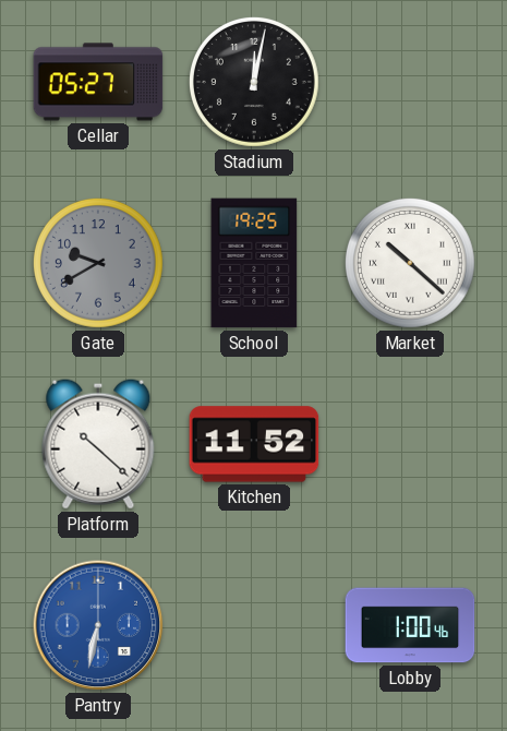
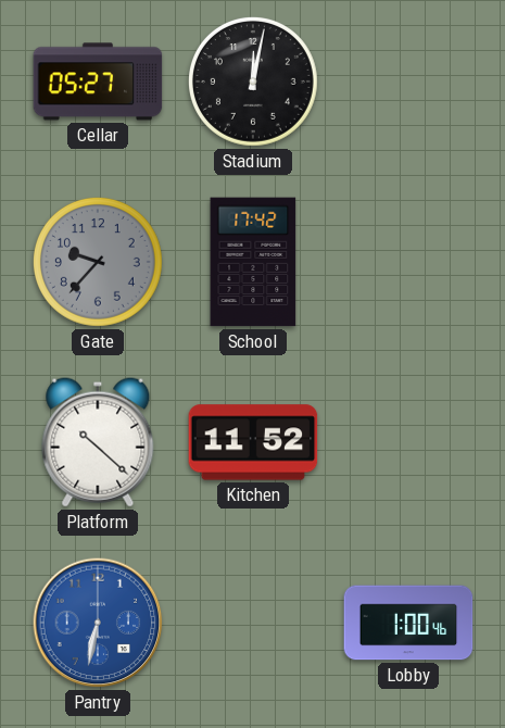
Gate: 9:40 -> 9:37
School: 19:25 -> 17:42
Market: 10:22 -> none
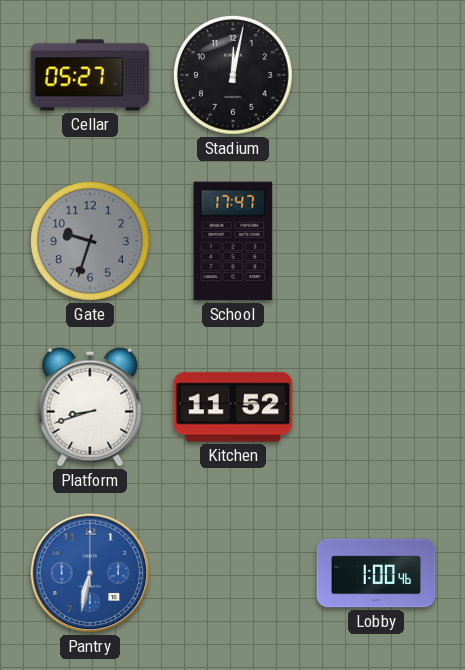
Gate: 9:37 -> 9:33
School: 17:42 -> 17:47
Platform: 10:22 -> 8:42
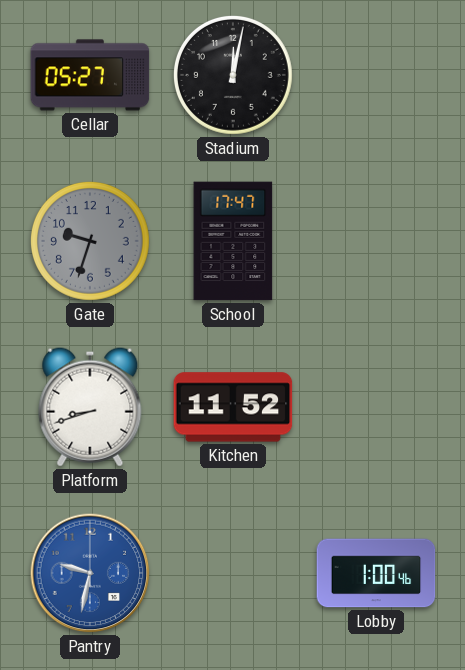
Pantry: 6:32 -> 9:32
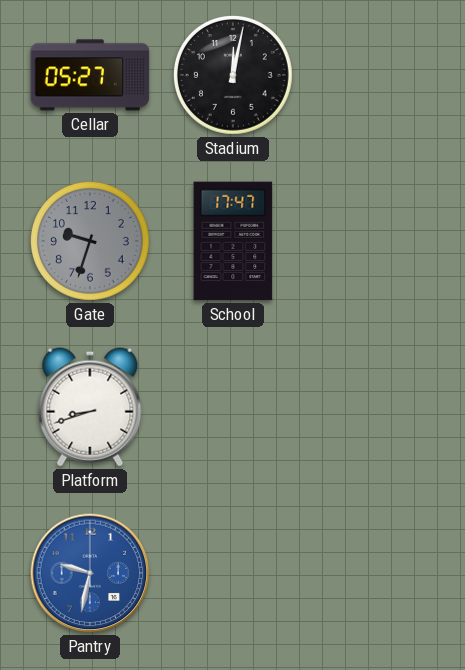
Kitchen: 11:52 -> none
Lobby: 1:00 -> none
